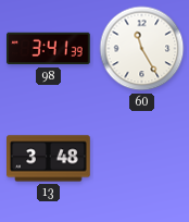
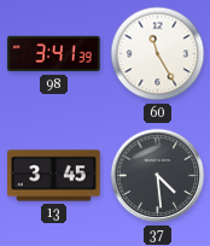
13: 3:48 -> 3:45
37: none -> 4:29
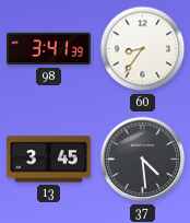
60: 11:25 -> 8:36
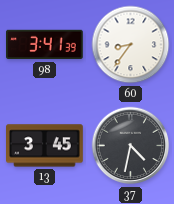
37: 4:29 -> 4:32
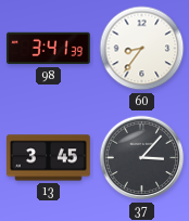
37: 4:32 -> 3:07
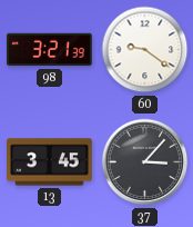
98: 3:41 -> 3:21
60: 8:36 -> 9:21
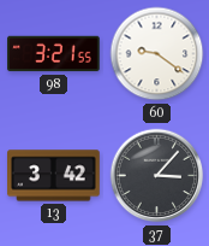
98: 3:21:39 -> 3:21:55
13: 3:45 -> 3:42
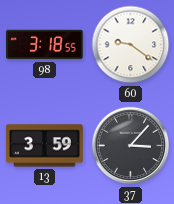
98: 3:21 -> 3:18
13: 3:42 -> 3:59
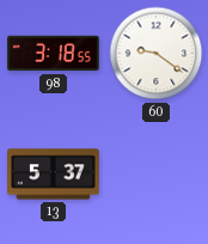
13: 3:59 -> 5:37
37: 3:07 -> none
